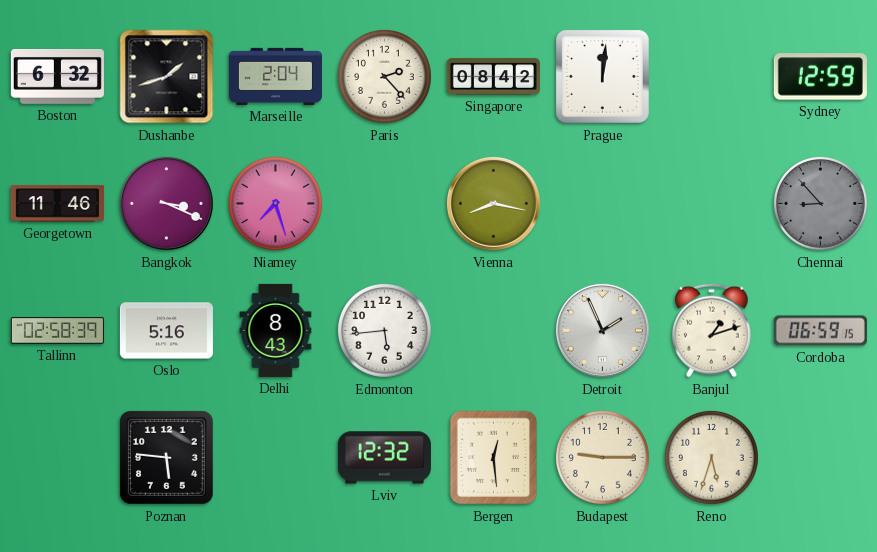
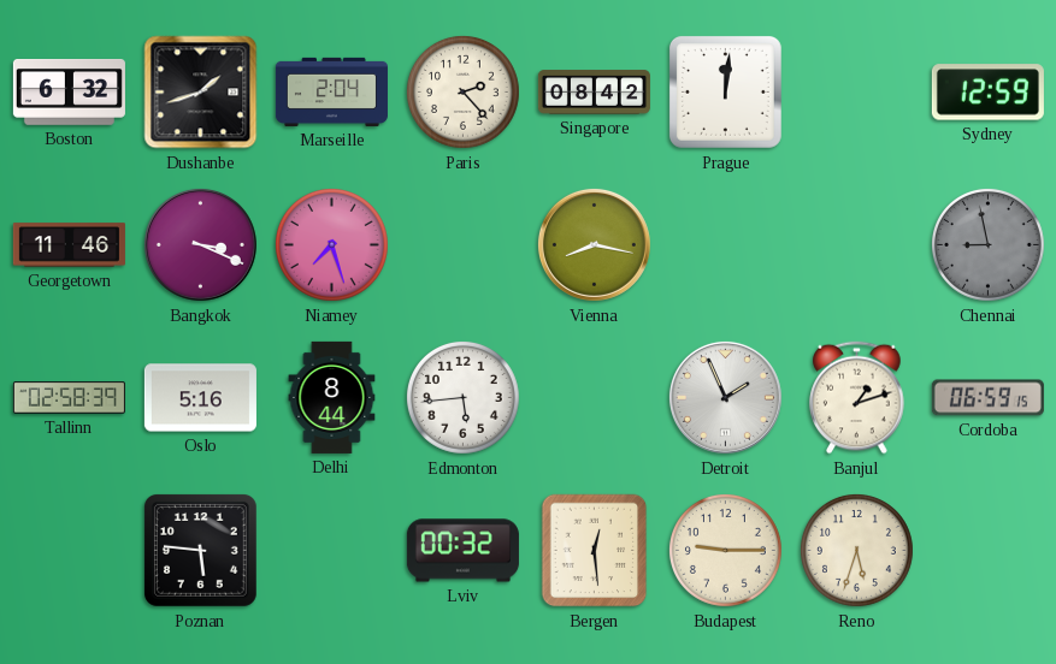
Chennai: 8:53 -> 8:58
Delhi: 8:43 -> 8:44
Lviv: 12:32 -> 00:32
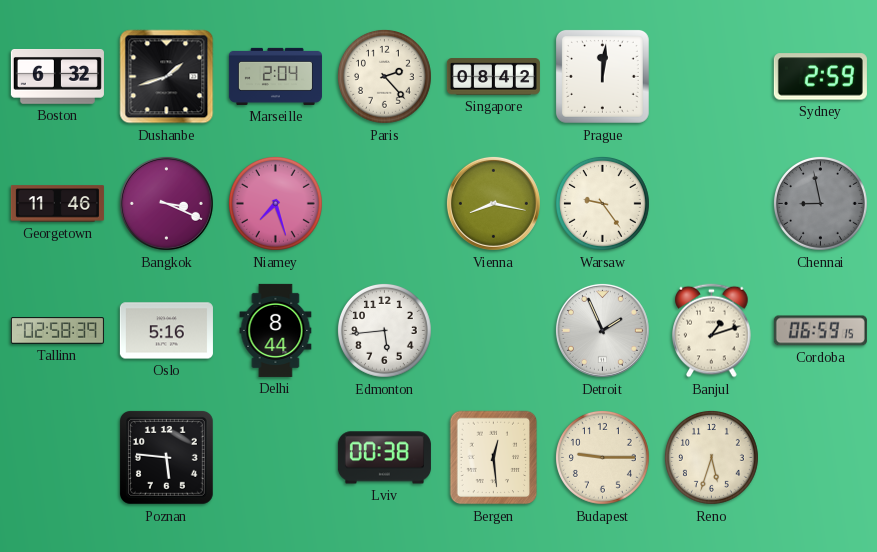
Sydney: 12:59 -> 2:59
Warsaw: none -> 9:24
Lviv: 00:32 -> 00:38
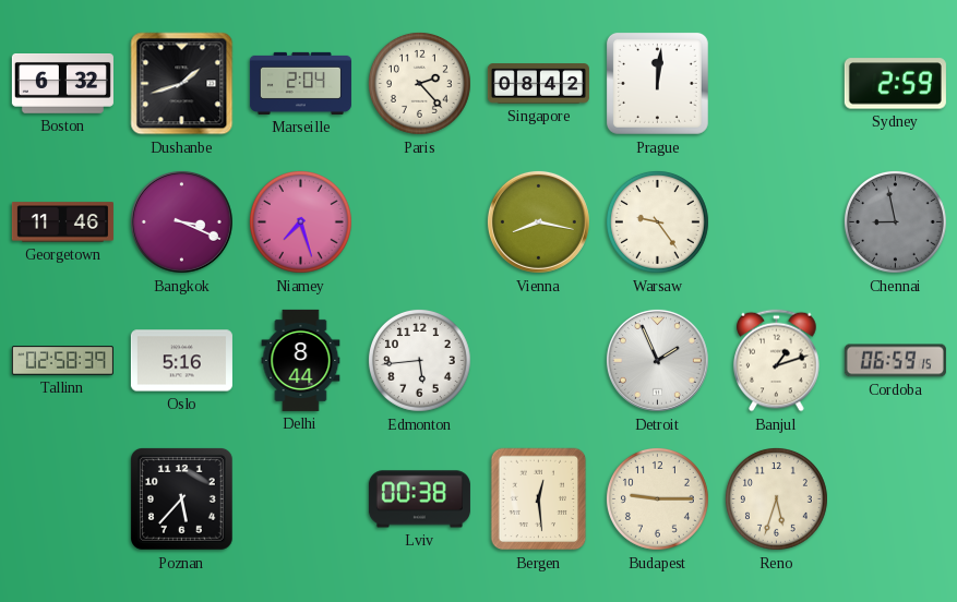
Poznan: 5:46 -> 5:37
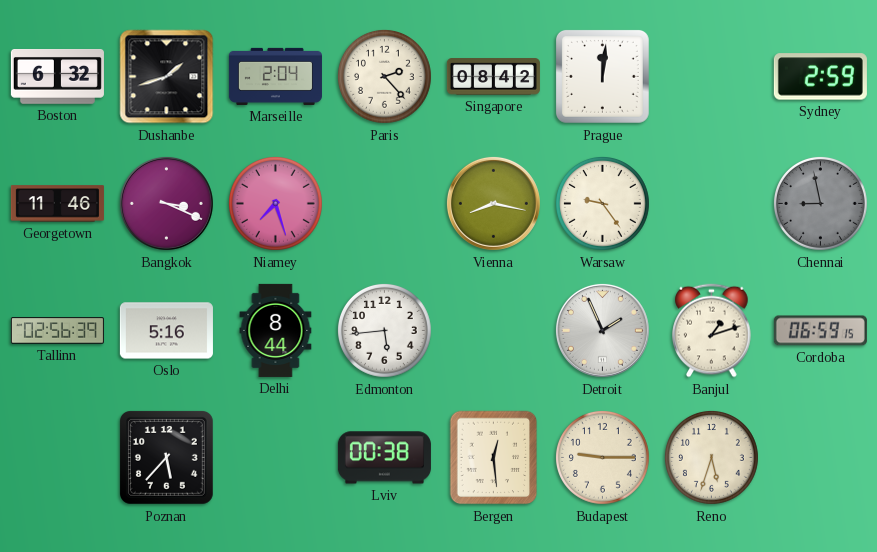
Tallinn: 02:58 -> 02:56
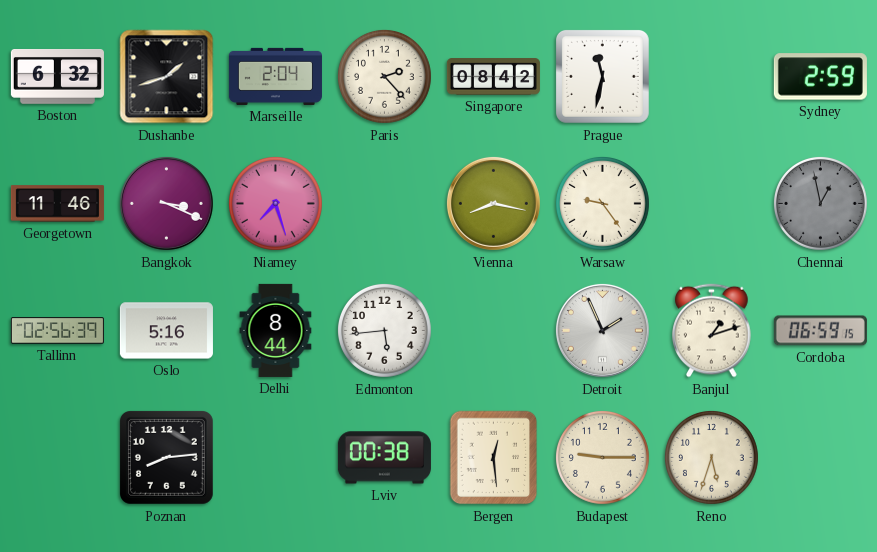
Prague: 12:01 -> 11:32
Chennai: 8:58 -> 12:58
Poznan: 5:37 -> 8:14
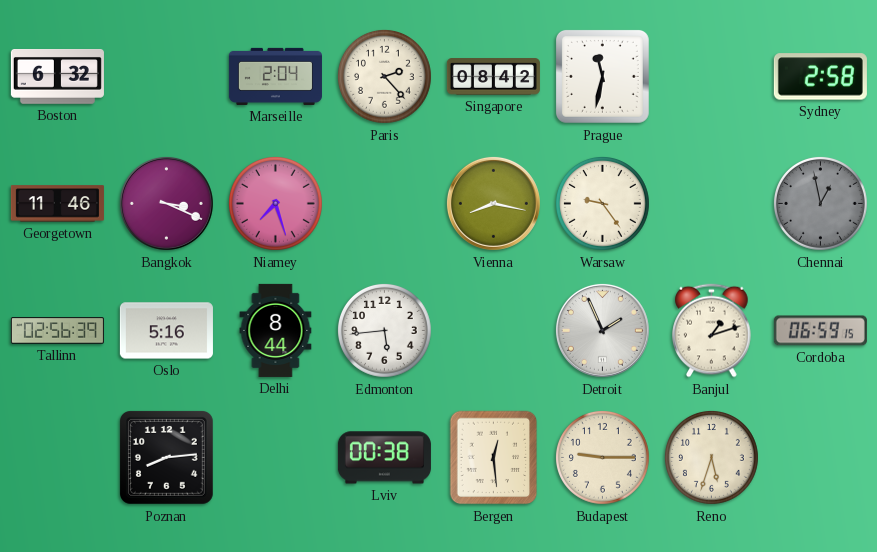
Dushanbe: 1:42 -> none
Sydney: 2:59 -> 2:58
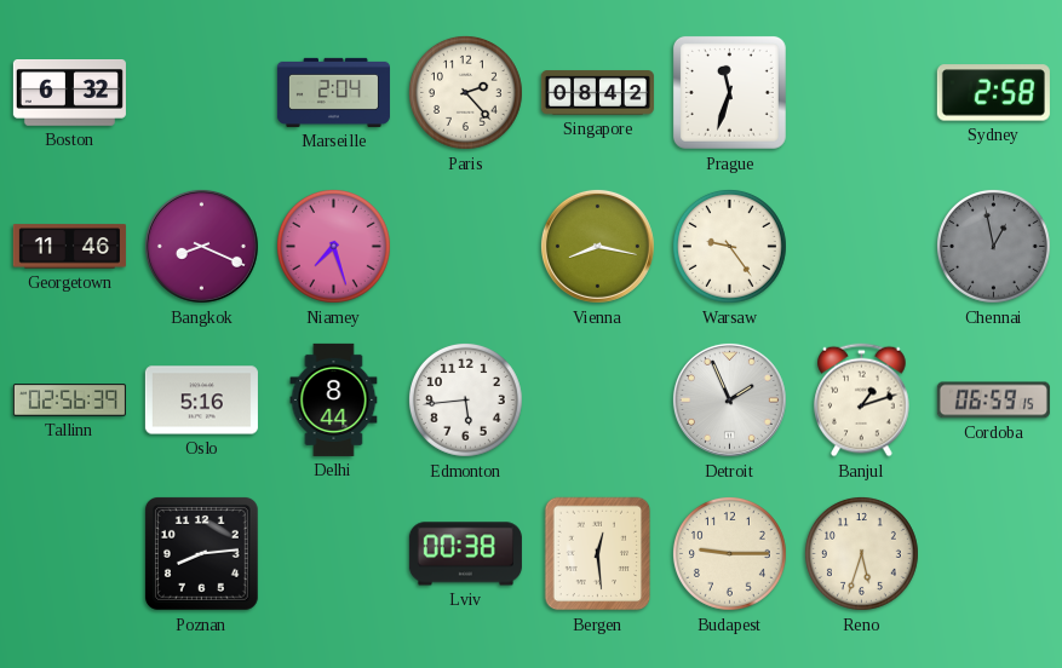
Prague: 11:32 -> 11:33
Bangkok: 3:19 -> 8:19
